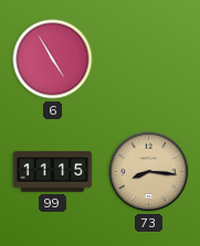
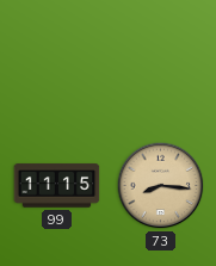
6: 4:55 -> none
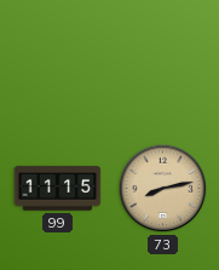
73: 8:16 -> 8:13
